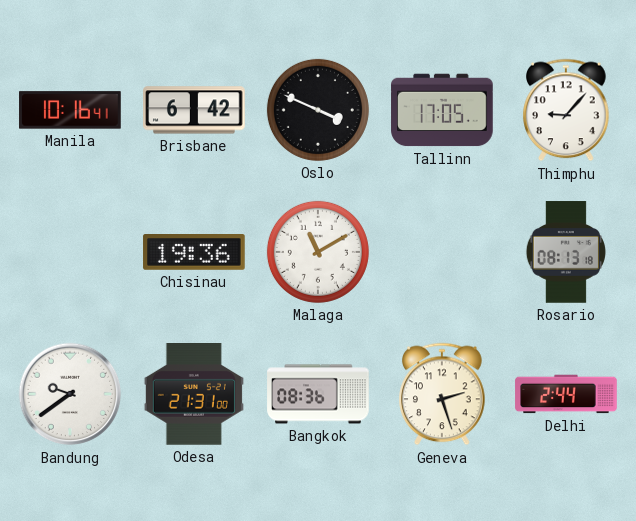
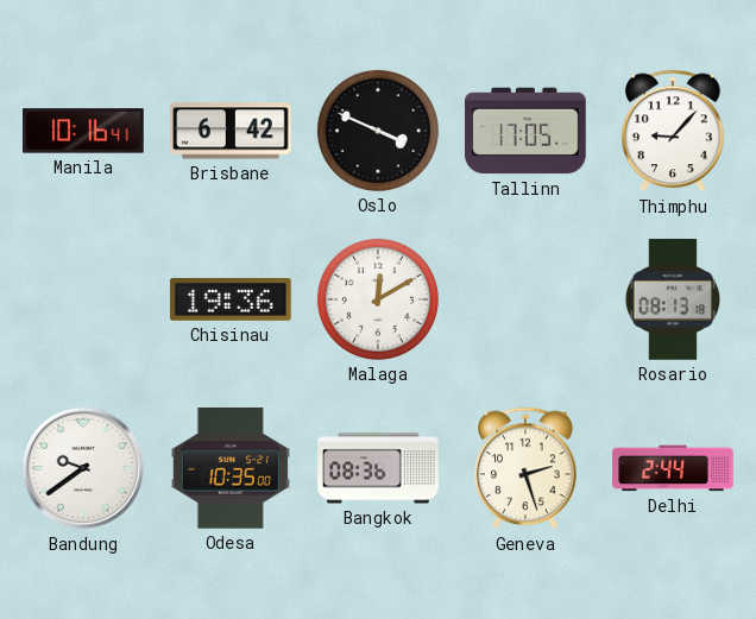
Malaga: 11:10 -> 12:10
Odesa: 21:31 -> 10:35
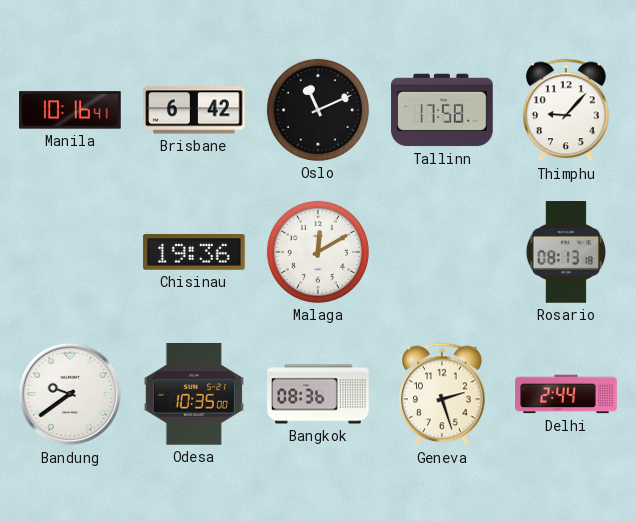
Oslo: 3:49 -> 11:11
Tallinn: 17:05 -> 17:58
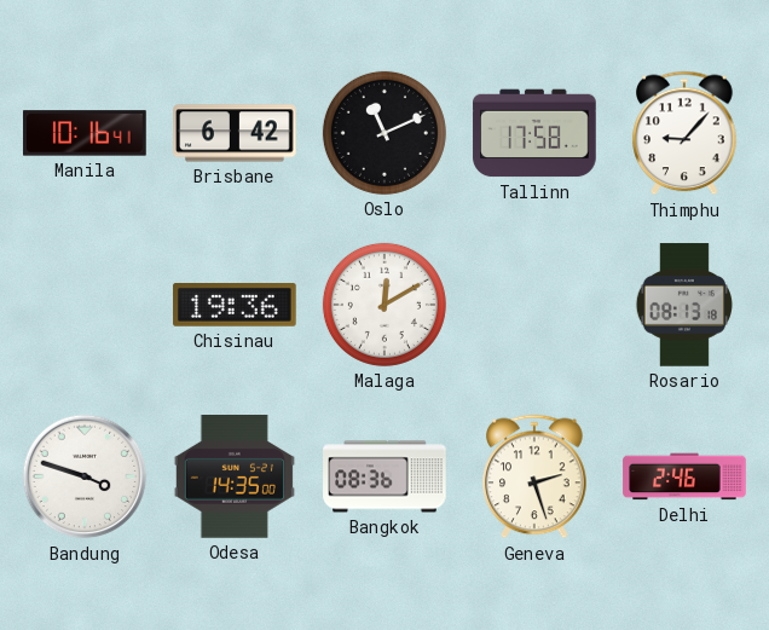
Bandung: 9:39 -> 3:48
Odesa: 10:35 -> 14:35
Delhi: 2:44 -> 2:46
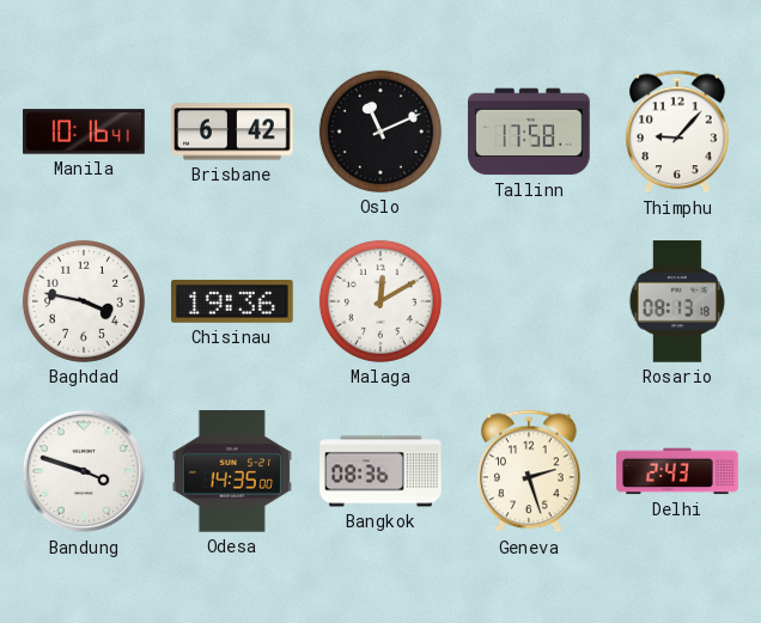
Baghdad: none -> 3:47
Delhi: 2:46 -> 2:43
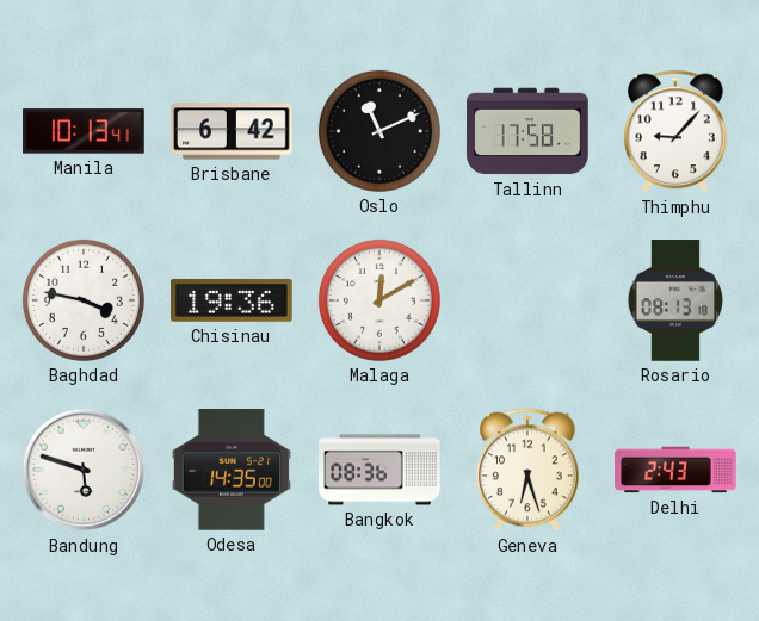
Manila: 10:16 -> 10:13
Bandung: 3:48 -> 5:48
Geneva: 2:27 -> 6:27
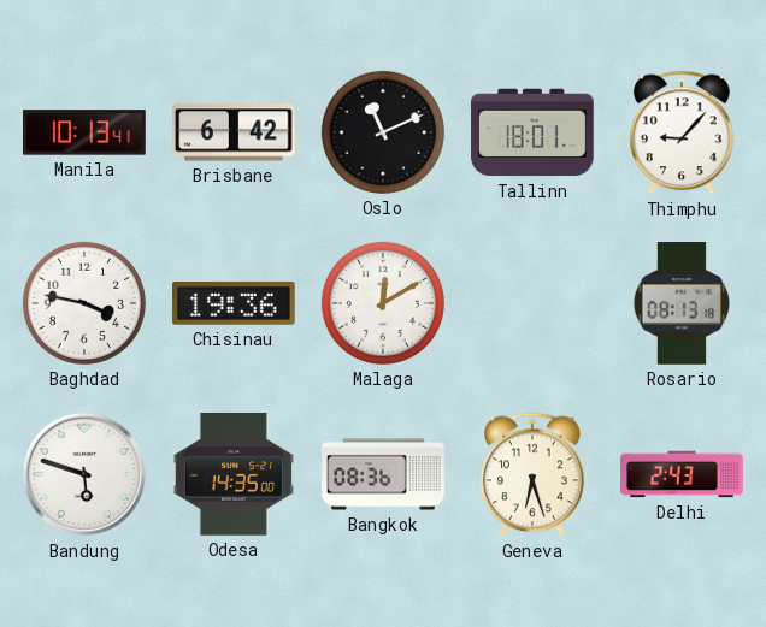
Tallinn: 17:58 -> 18:01
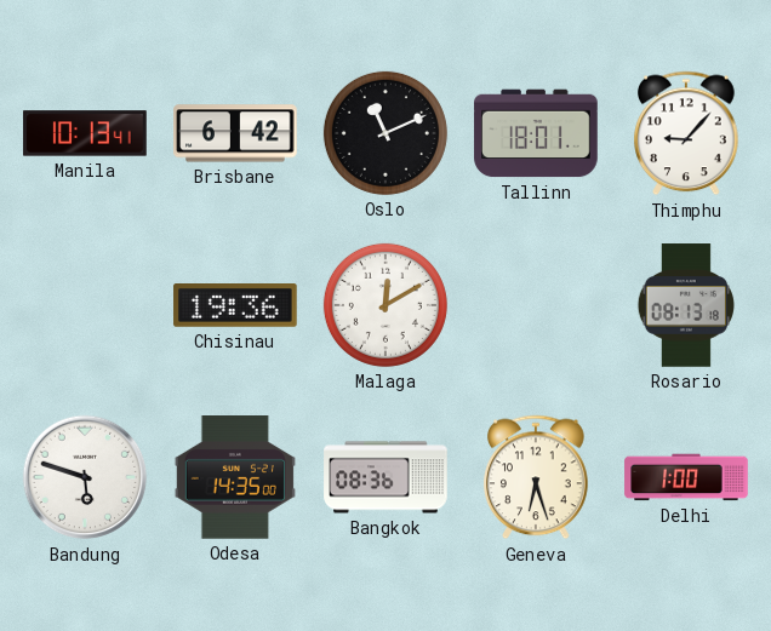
Baghdad: 3:47 -> none
Delhi: 2:43 -> 1:00
